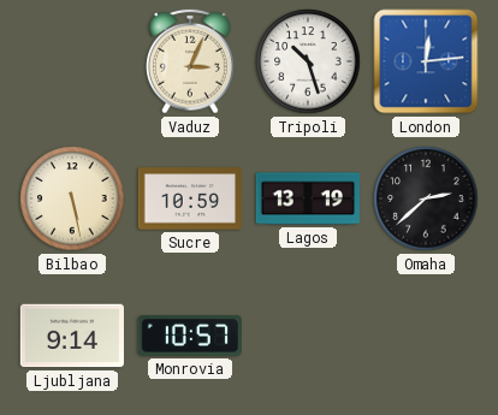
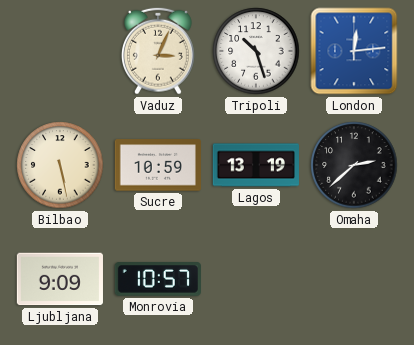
Ljubljana: 9:14 -> 9:09
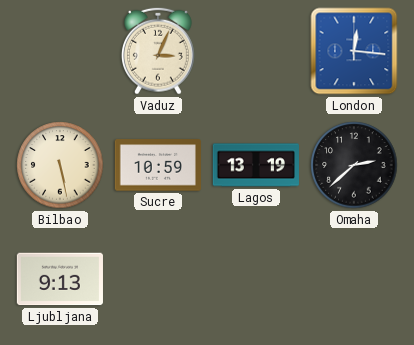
Tripoli: 10:27 -> none
London: 12:14 -> 12:16
Ljubljana: 9:09 -> 9:13
Monrovia: 10:57 -> none
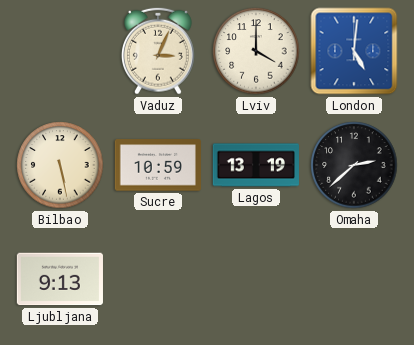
Lviv: none -> 4:00
London: 12:16 -> 5:01
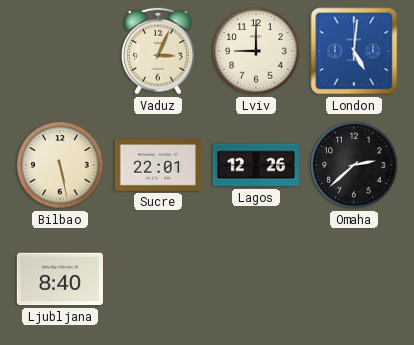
Lviv: 4:00 -> 9:00
Sucre: 10:59 -> 22:01
Lagos: 13:19 -> 12:26
Ljubljana: 9:13 -> 8:40
